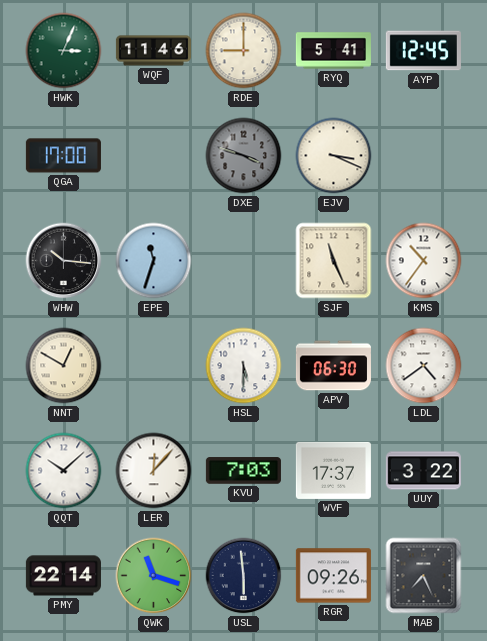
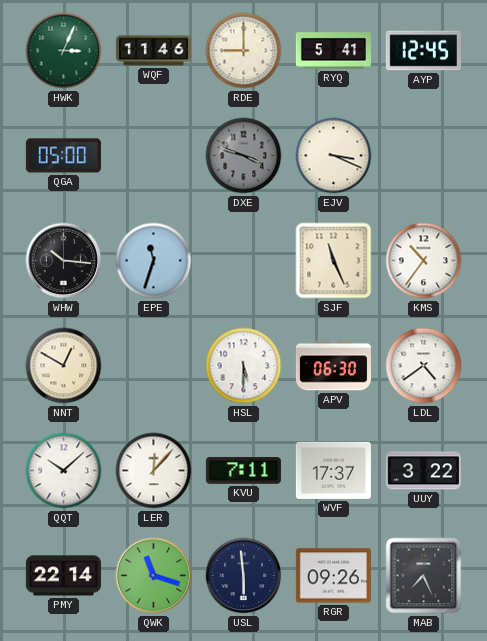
QGA: 17:00 -> 05:00
KVU: 7:03 -> 7:11
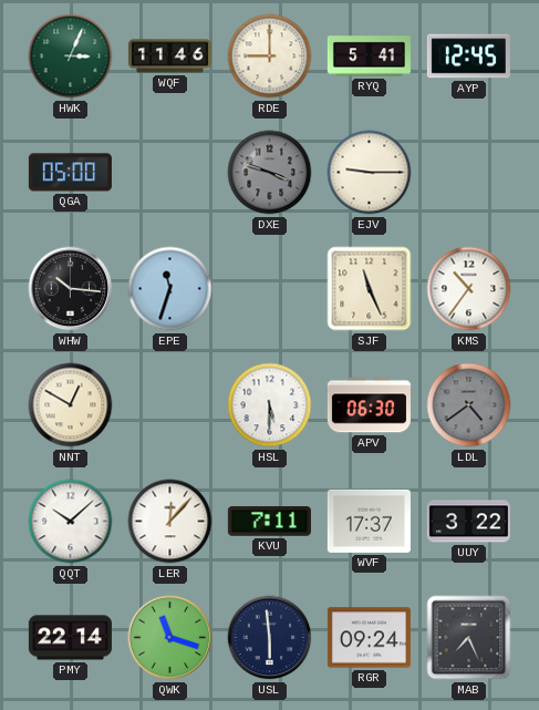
EJV: 3:19 -> 9:15
LDL dial: white -> grey
RGR: 09:26 -> 09:24
